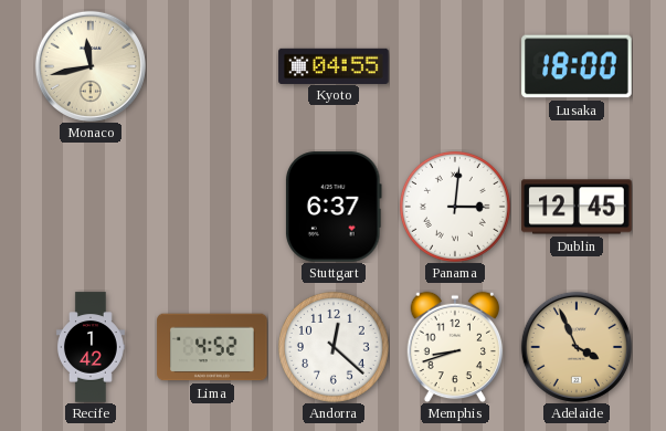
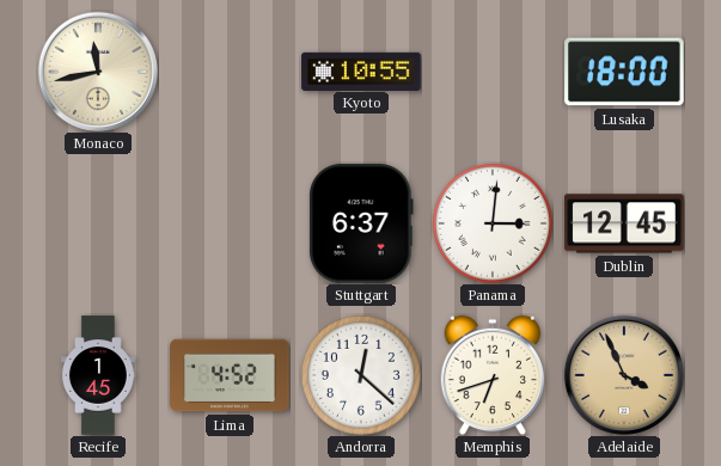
Kyoto: 04:55 -> 10:55
Recife: 1:42 -> 1:45
Memphis: 8:42 -> 6:42
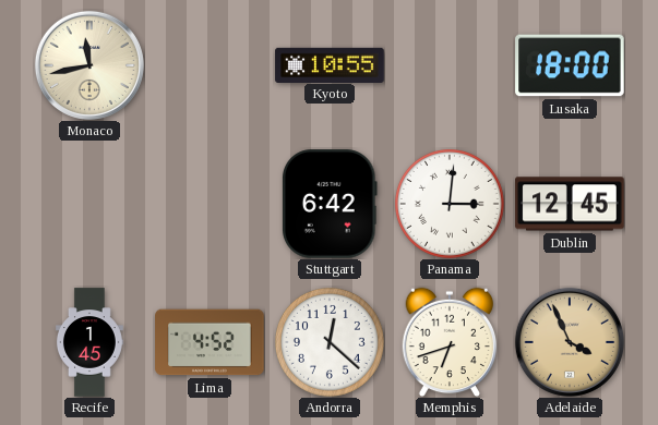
Stuttgart: 6:37 -> 6:42
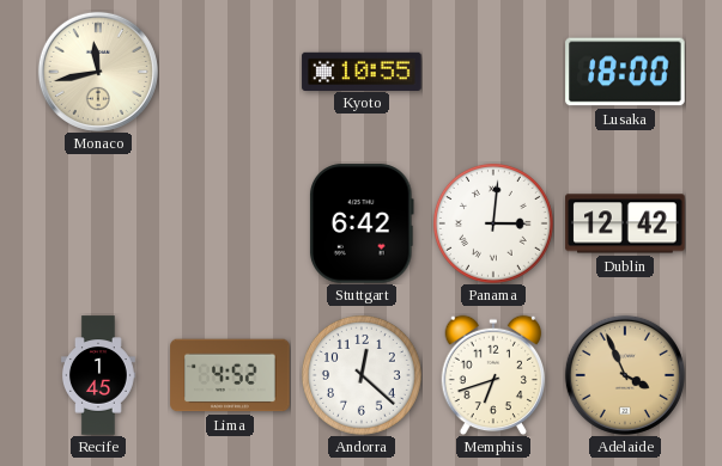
Dublin: 12:45 -> 12:42
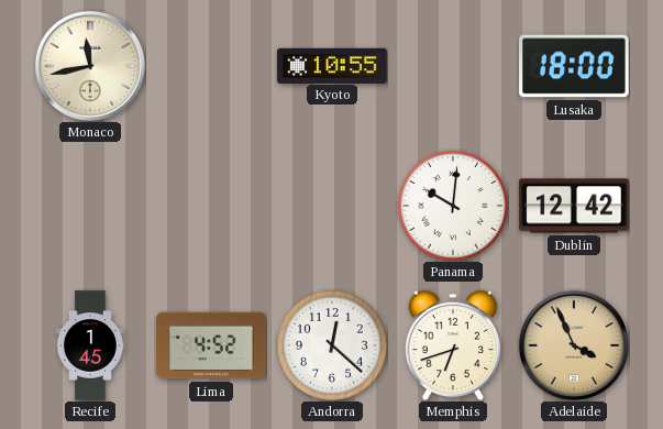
Stuttgart: 6:42 -> none
Panama: 3:01 -> 10:01
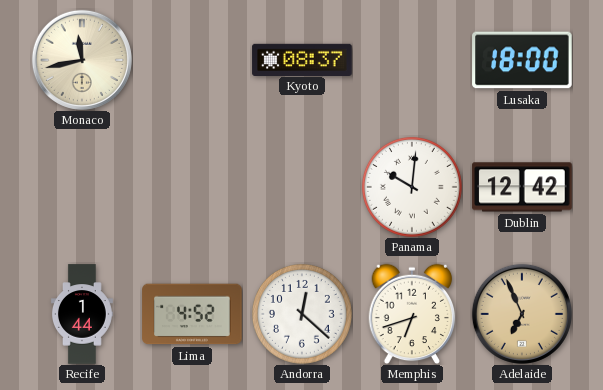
Kyoto: 10:55 -> 08:37
Recife: 1:45 -> 1:44
Adelaide: 3:56 -> 6:56
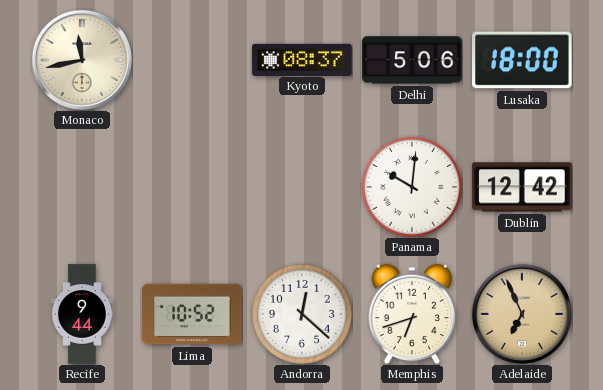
Delhi: none -> 5:06
Recife: 1:44 -> 9:44
Lima: 4:52 -> 10:52
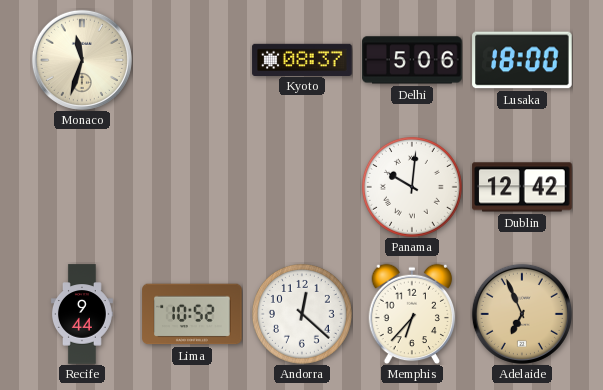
Monaco: 11:43 -> 11:33
Memphis: 6:42 -> 6:37
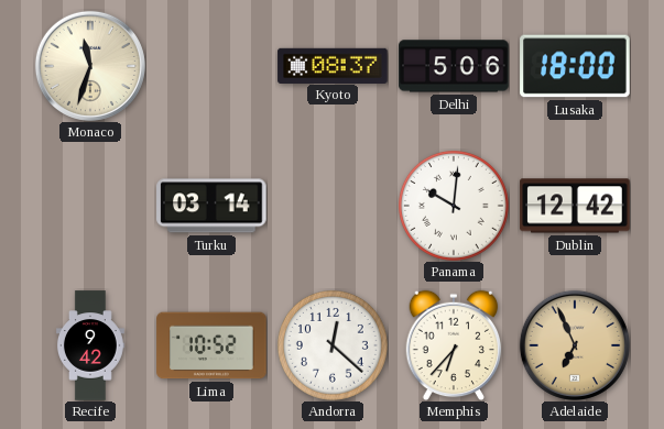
Turku: none -> 03:14
Recife: 9:44 -> 9:42
